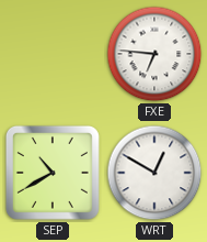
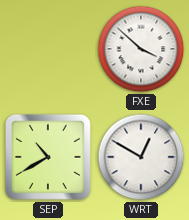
FXE: 6:46 -> 3:52
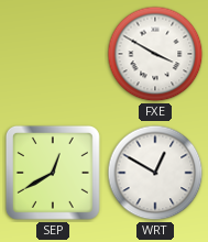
FXE: 3:52 -> 3:50
SEP: 10:40 -> 12:40
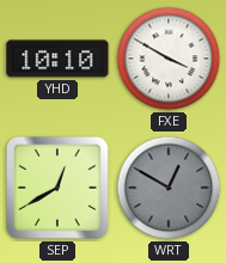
YHD: none -> 10:10
WRT dial: white -> grey
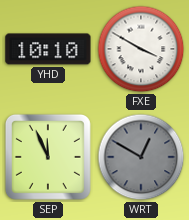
SEP: 12:40 -> 11:56
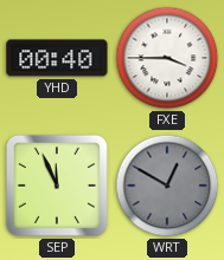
YHD: 10:10 -> 00:40
FXE: 3:50 -> 3:45
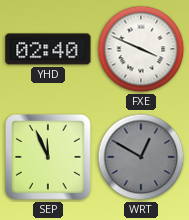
YHD: 00:40 -> 02:40
FXE: 3:45 -> 3:49
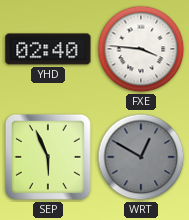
FXE: 3:49 -> 3:46
SEP: 11:56 -> 5:56
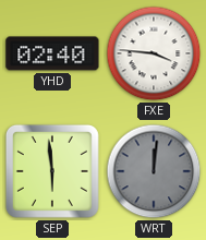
SEP: 5:56 -> 5:59
WRT: 12:50 -> 12:01
